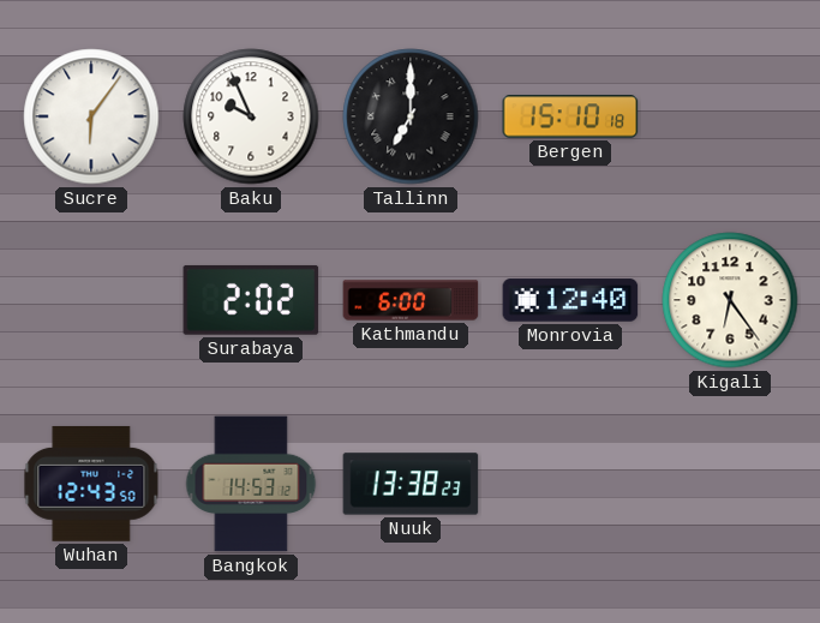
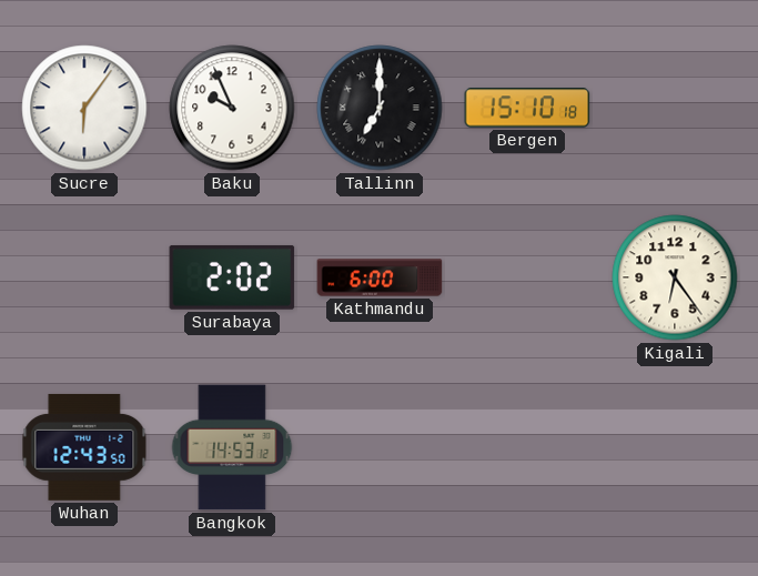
Monrovia: 12:40 -> none
Nuuk: 13:38 -> none
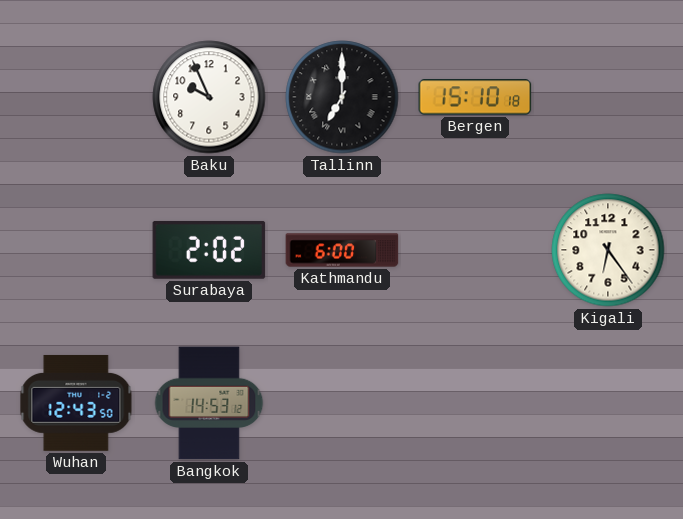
Sucre: 6:06 -> none
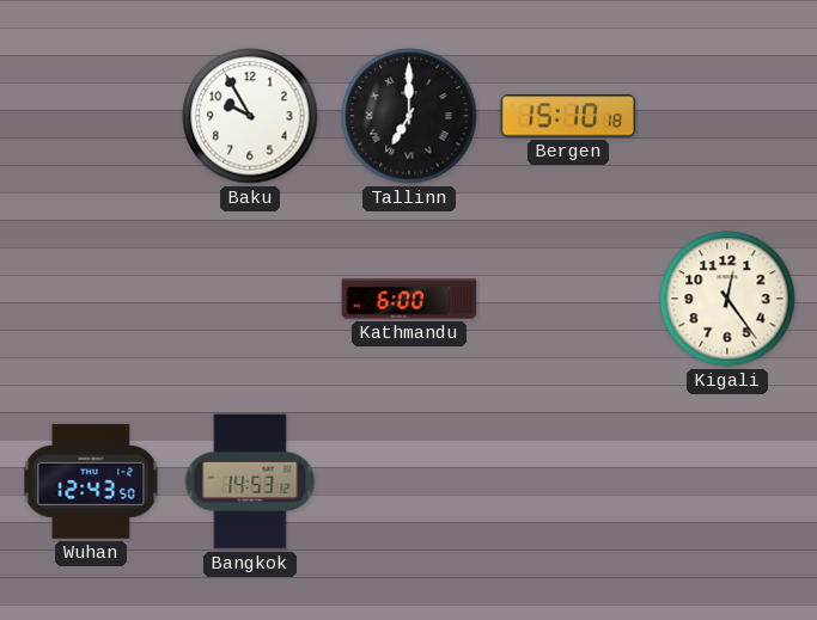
Baku: 9:56 -> 9:55
Surabaya: 2:02 -> none
Kigali: 6:24 -> 12:24
